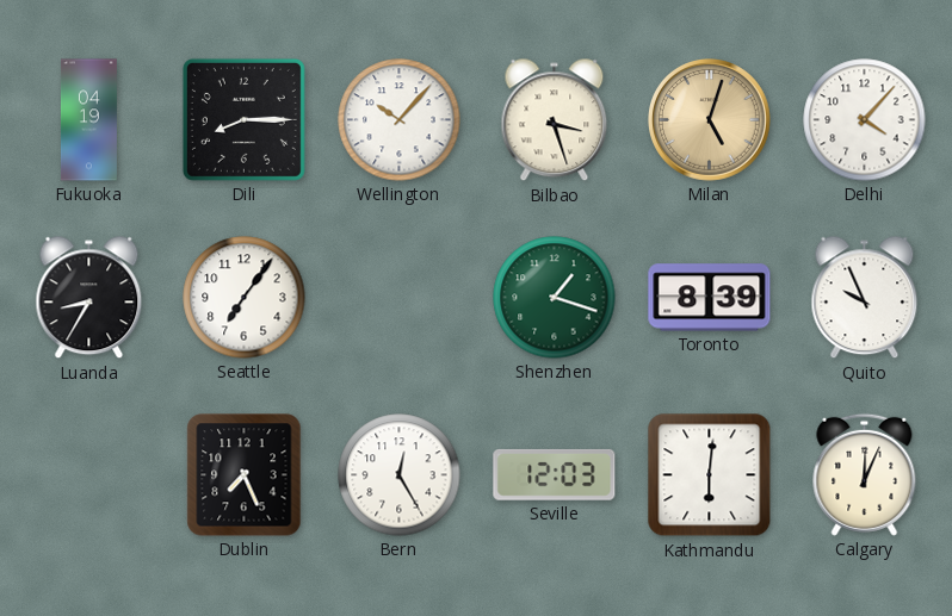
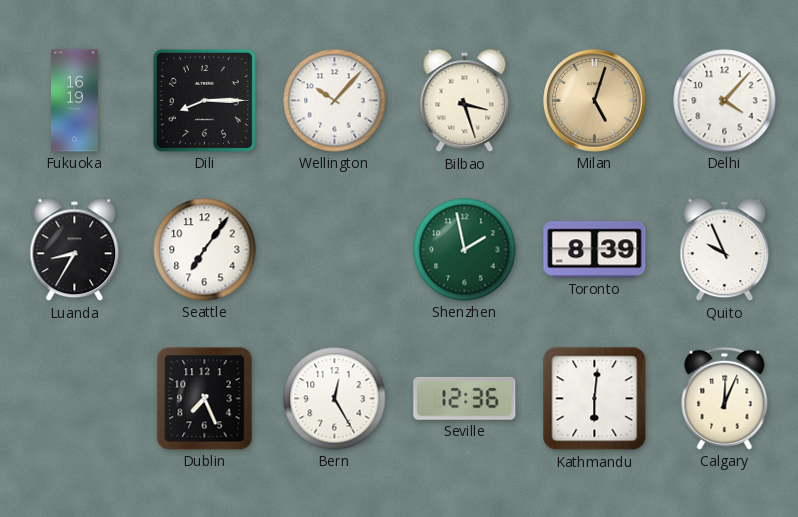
Fukuoka: 04:19 -> 16:19
Shenzhen: 1:18 -> 1:58
Seville: 12:03 -> 12:36
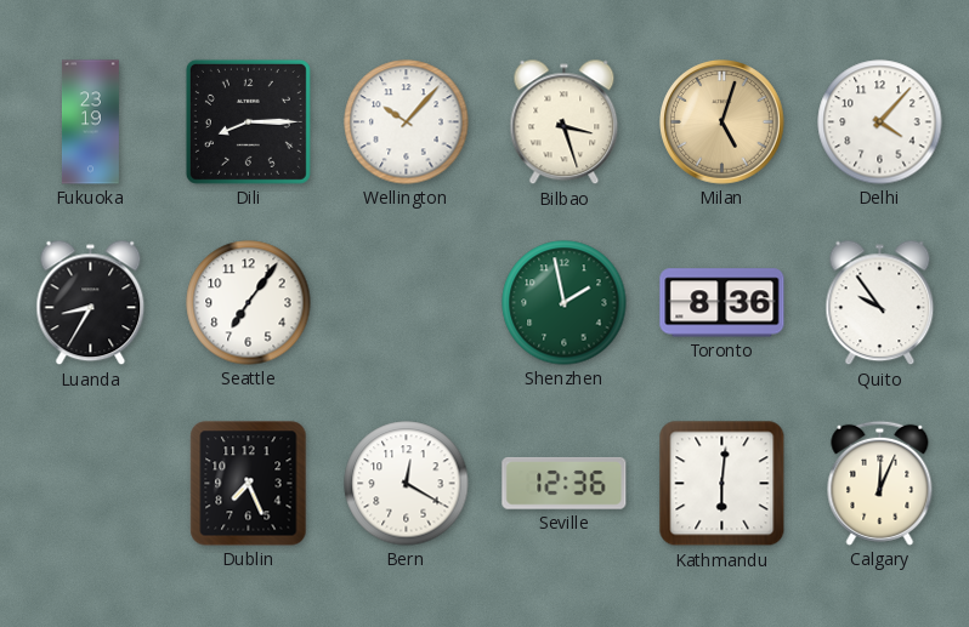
Fukuoka: 16:19 -> 23:19
Toronto: 8:39 -> 8:36
Quito: 9:56 -> 9:54
Bern: 12:25 -> 12:20
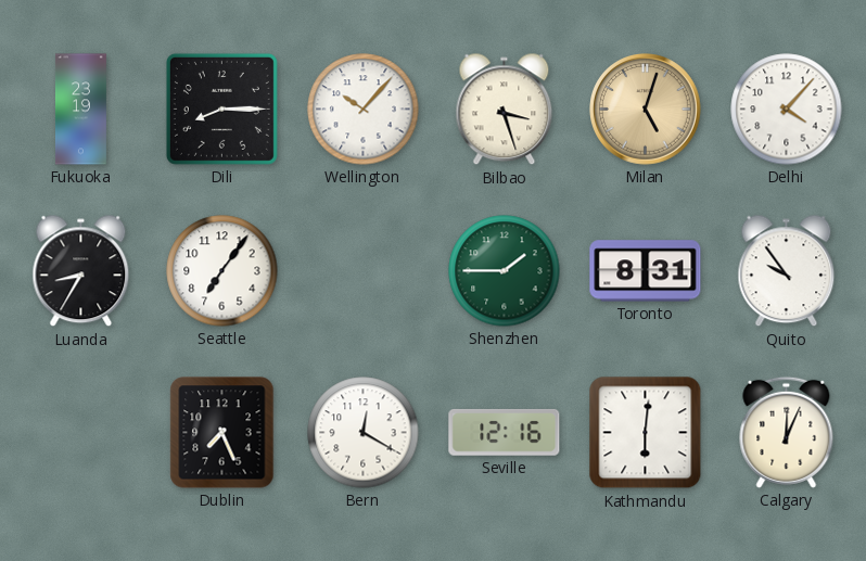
Shenzhen: 1:58 -> 1:45
Toronto: 8:36 -> 8:31
Seville: 12:36 -> 12:16
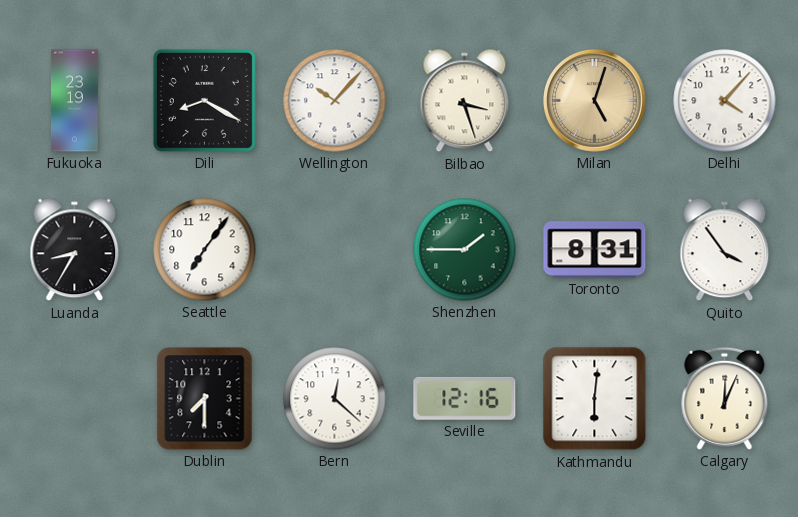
Dili: 8:15 -> 8:20
Quito: 9:54 -> 3:54
Dublin: 7:26 -> 7:30
Bern: 12:20 -> 12:22
